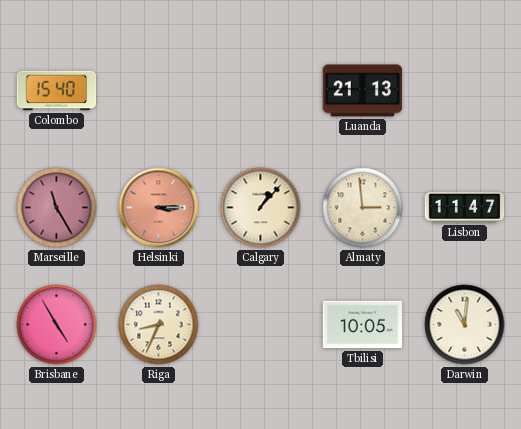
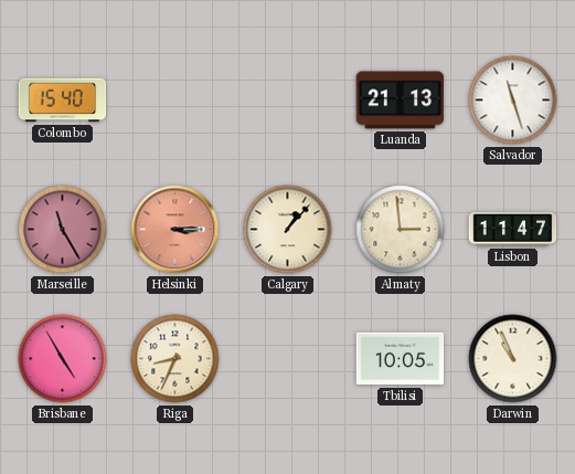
Salvador: none -> 11:27
Darwin: 11:01 -> 10:56
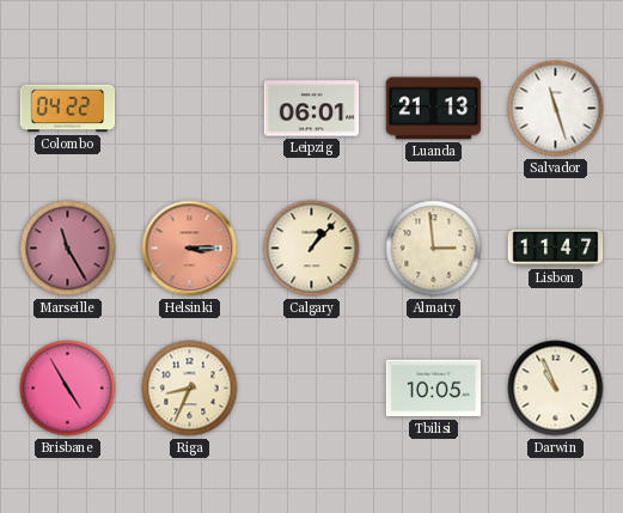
Colombo: 15:40 -> 04:22
Leipzig: none -> 06:01
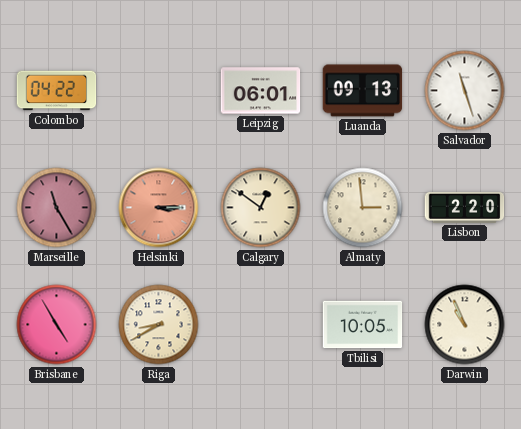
Luanda: 21:13 -> 09:13
Calgary: 1:07 -> 12:51
Lisbon: 11:47 -> 2:20
Riga: 8:34 -> 8:40
